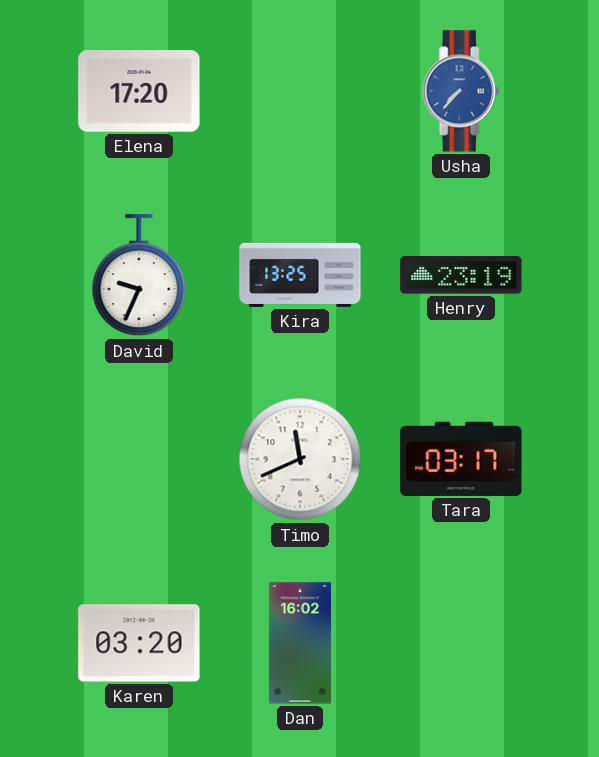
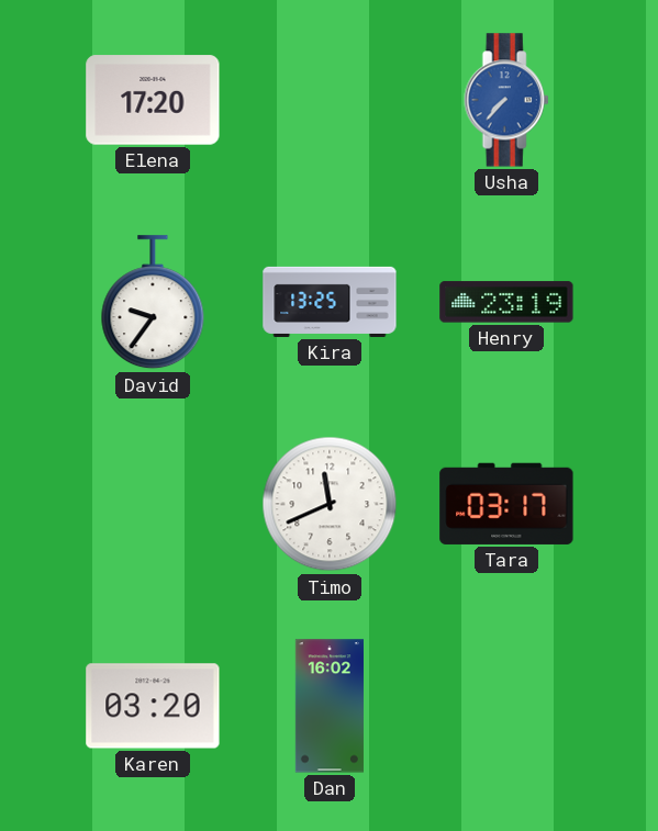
David: 9:34 -> 9:36
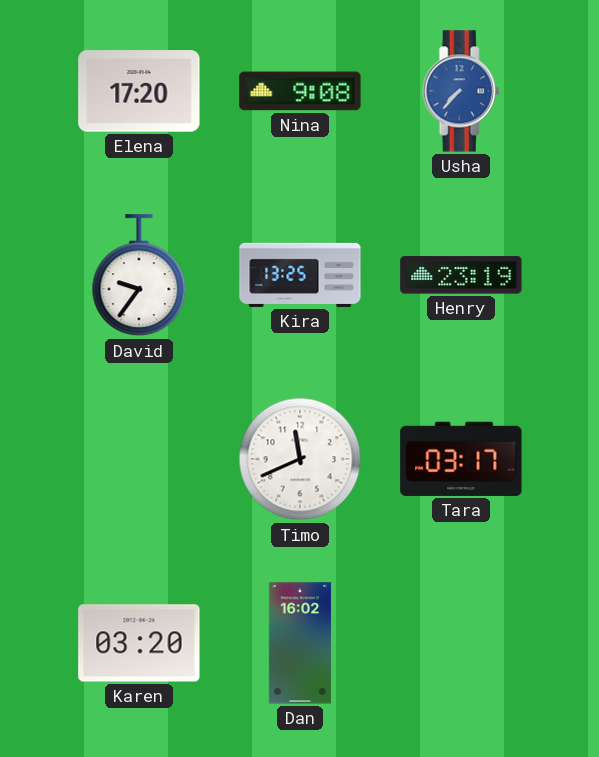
Nina: none -> 9:08
